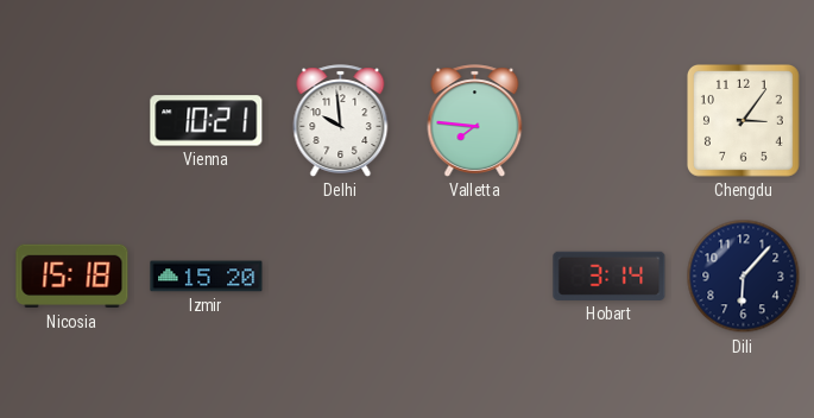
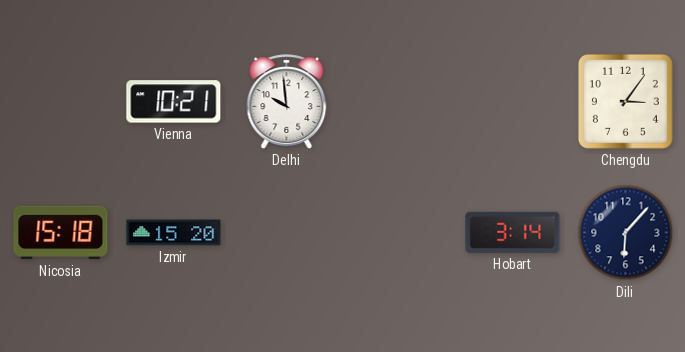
Valletta: 7:46 -> none
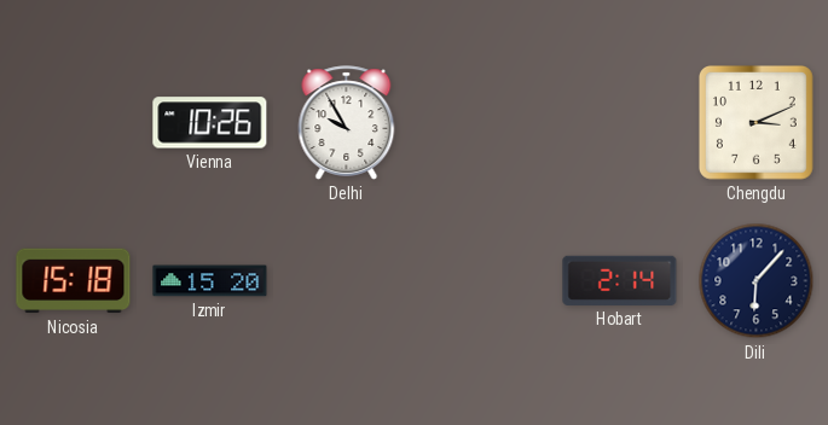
Vienna: 10:21 -> 10:26
Delhi: 9:59 -> 9:55
Chengdu: 3:06 -> 3:11
Hobart: 3:14 -> 2:14
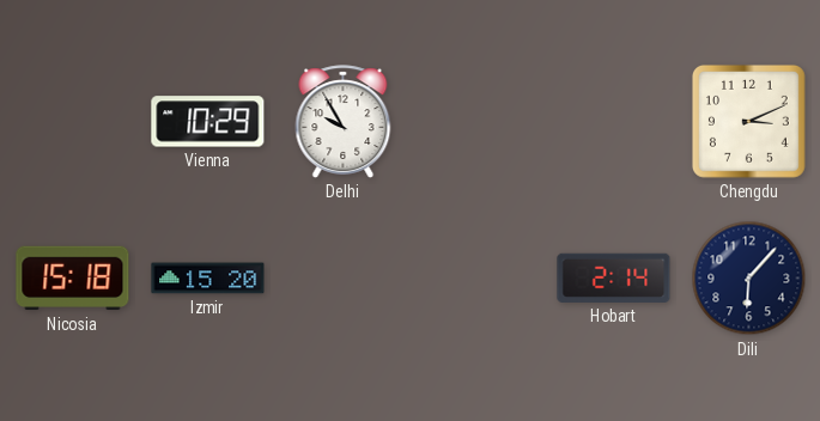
Vienna: 10:26 -> 10:29
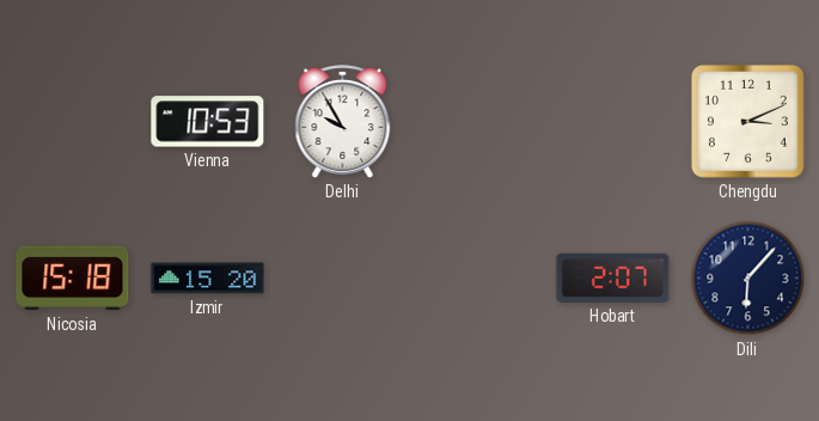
Vienna: 10:29 -> 10:53
Hobart: 2:14 -> 2:07
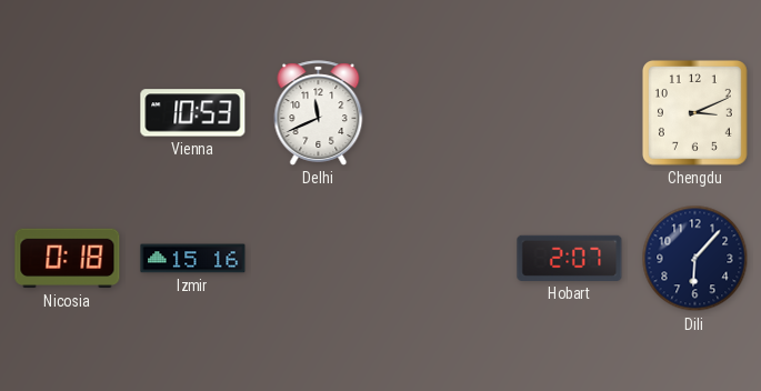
Delhi: 9:55 -> 11:41
Nicosia: 15:18 -> 0:18
Izmir: 15:20 -> 15:16
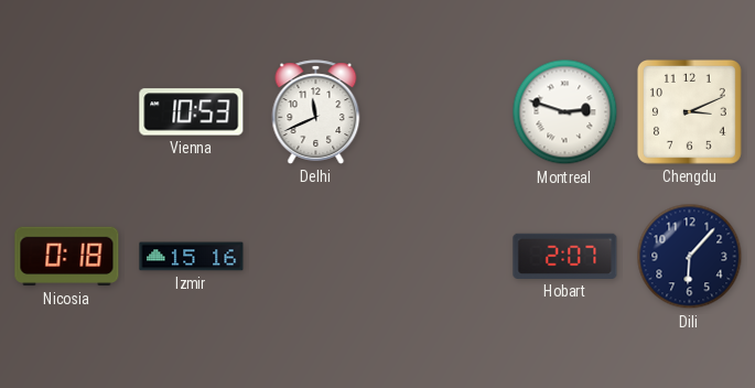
Montreal: none -> 2:48
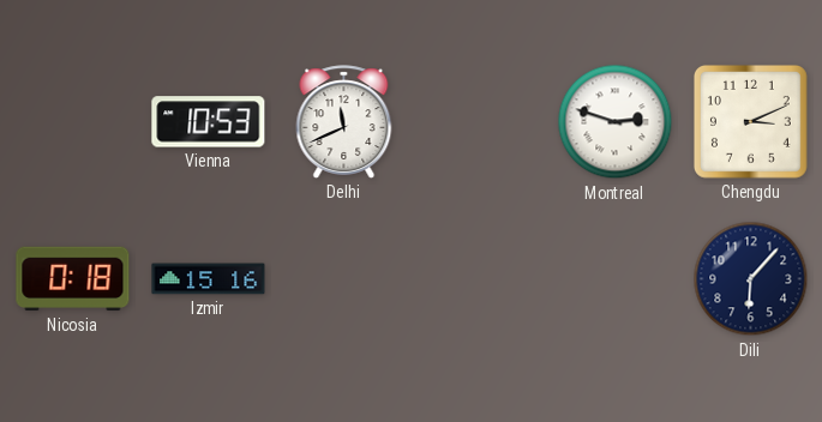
Hobart: 2:07 -> none
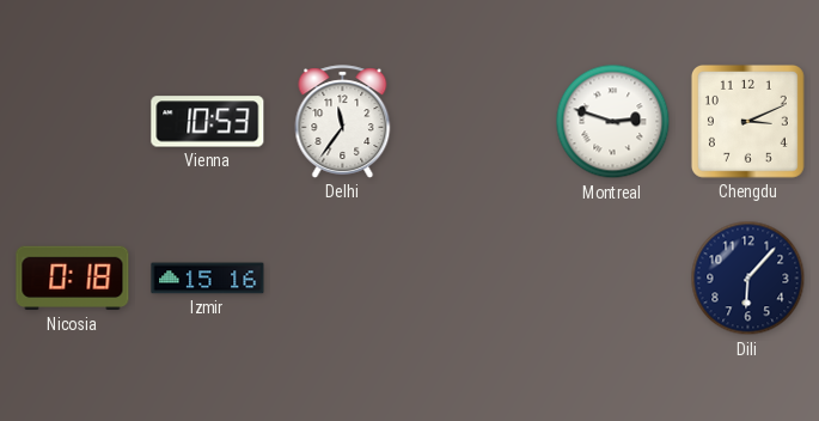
Delhi: 11:41 -> 11:36
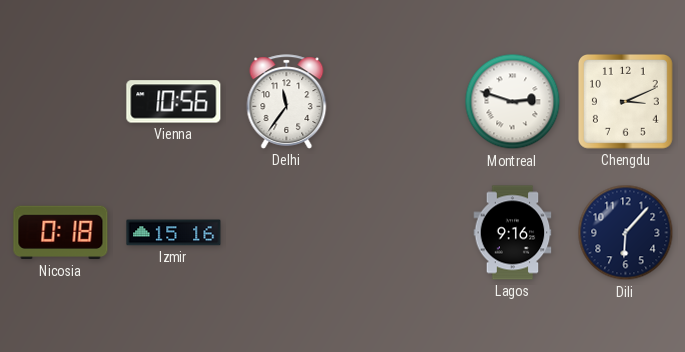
Vienna: 10:53 -> 10:56
Lagos: none -> 9:16
